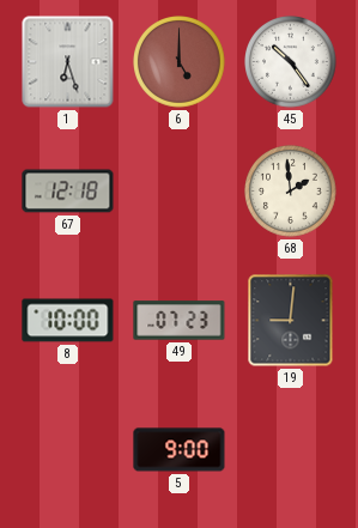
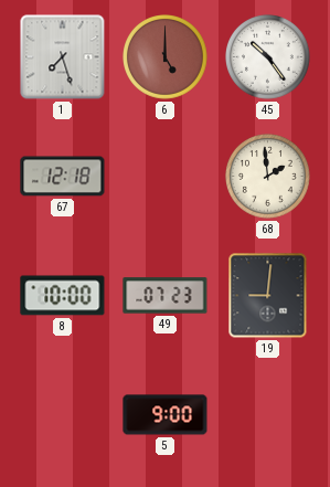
1: 6:27 -> 7:27
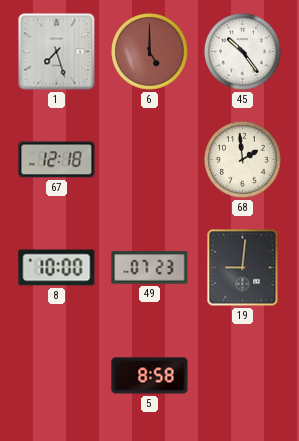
5: 9:00 -> 8:58
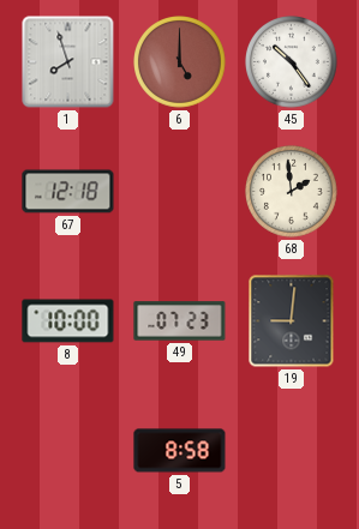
1: 7:27 -> 7:57
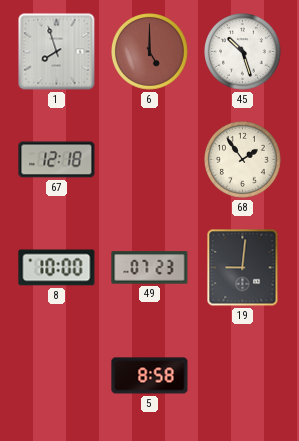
45: 10:24 -> 10:27
68: 1:59 -> 1:54
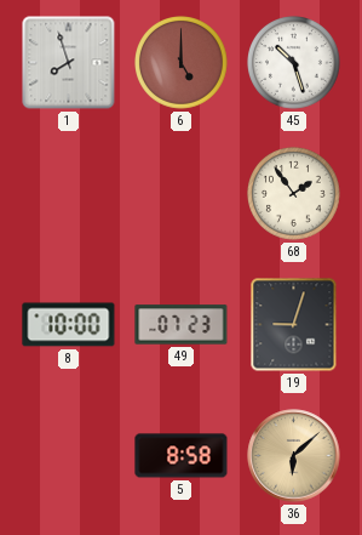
67: 12:18 -> none
19: 9:01 -> 9:03
36: none -> 6:08
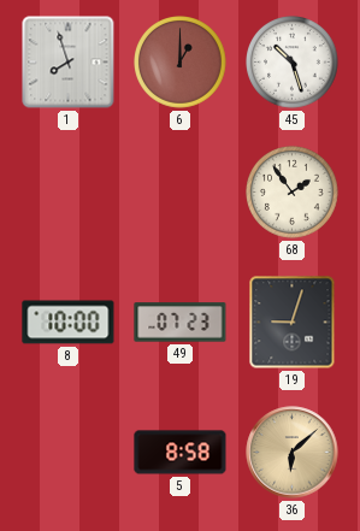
6: 5:00 -> 1:00
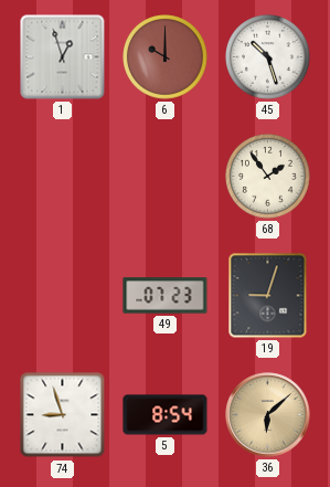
1: 7:57 -> 12:57
6: 1:00 -> 10:00
8: 10:00 -> none
74: none -> 8:57
5: 8:58 -> 8:54
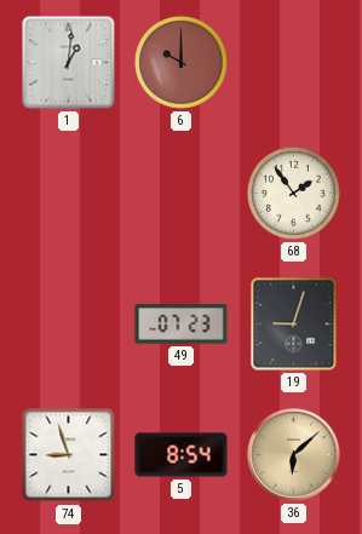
1: 12:57 -> 1:01
45: 10:27 -> none
